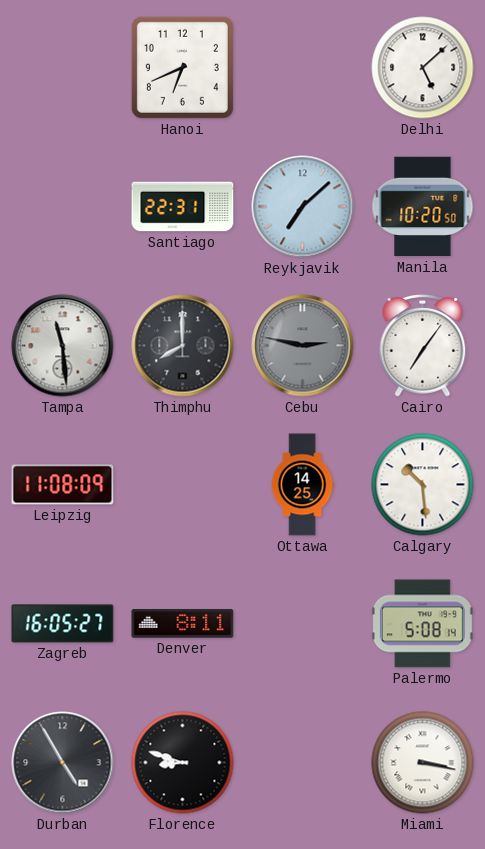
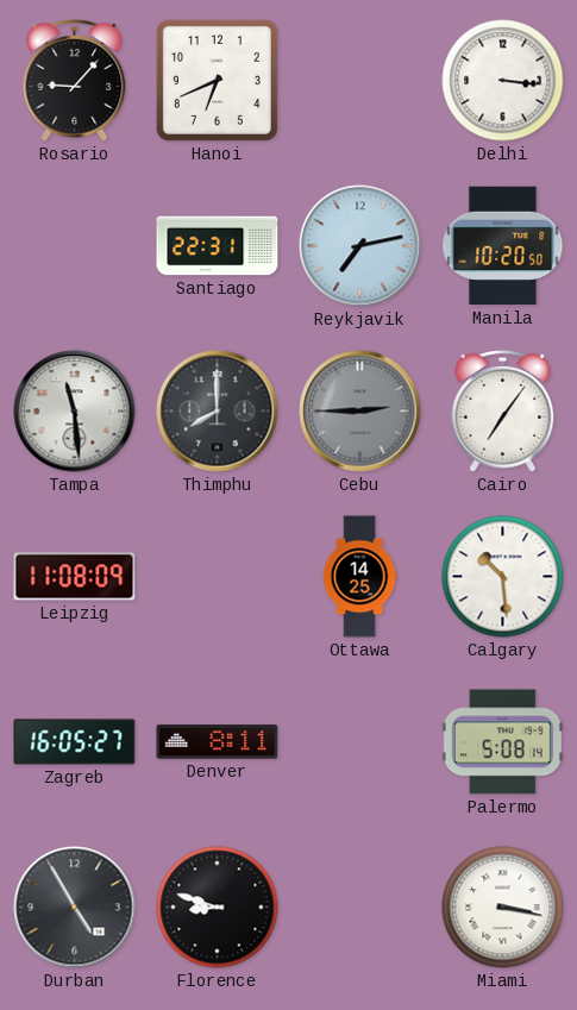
Rosario: none -> 9:07
Delhi: 5:08 -> 3:16
Reykjavik: 7:08 -> 7:13
Cebu: 2:47 -> 2:45
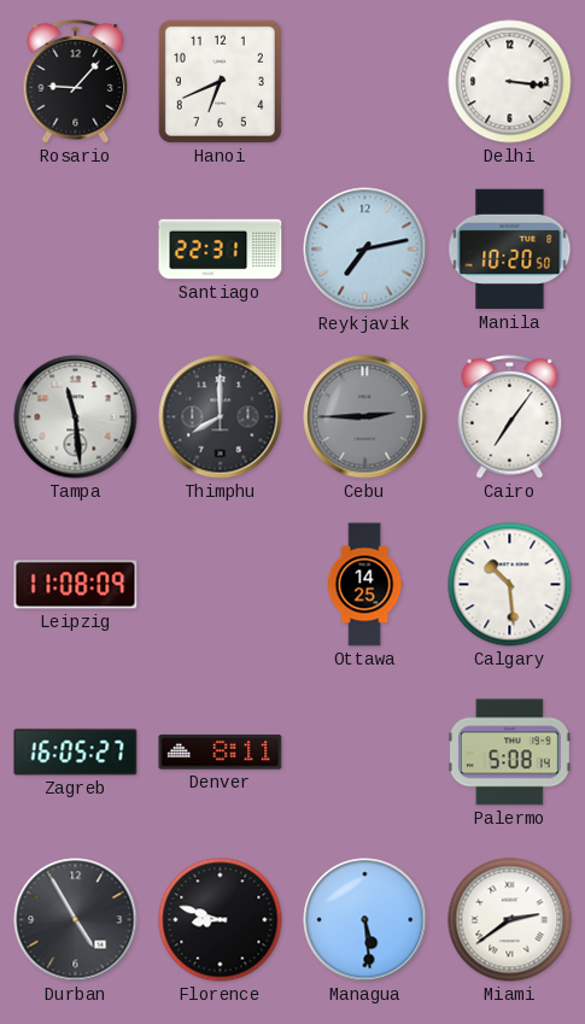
Managua: none -> 5:29
Miami: 3:17 -> 2:39
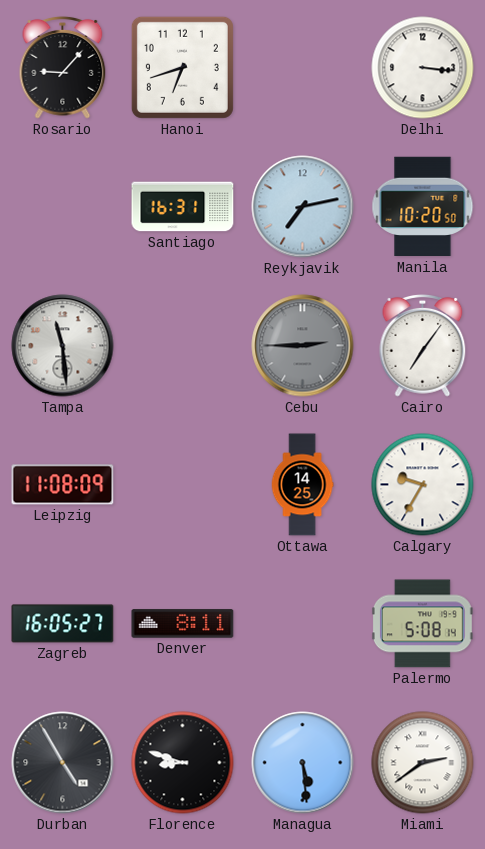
Hanoi: 6:41 -> 6:42
Santiago: 22:31 -> 16:31
Thimphu: 8:00 -> none
Calgary: 10:29 -> 9:35
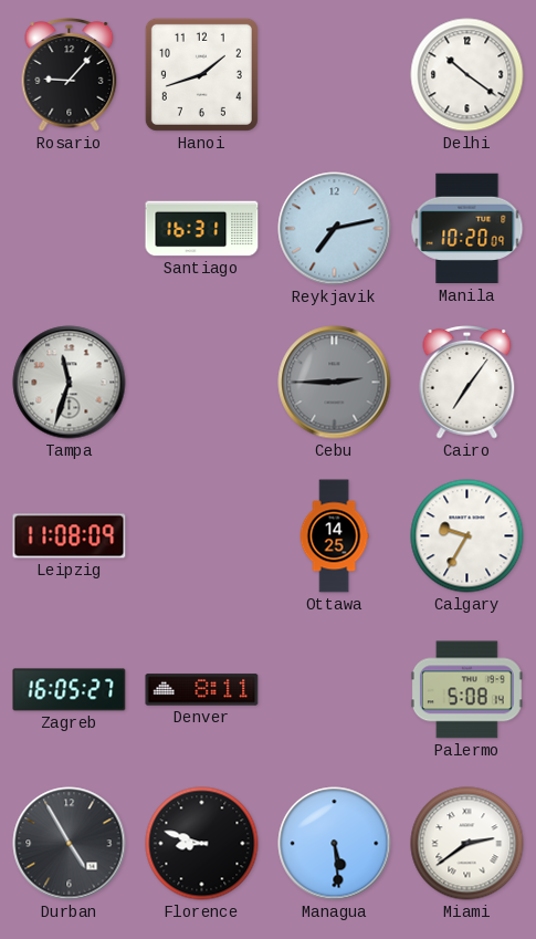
Hanoi: 6:42 -> 1:42
Delhi: 3:16 -> 10:21
Manila: 10:20:50 -> 10:20:09
Tampa: 11:29 -> 11:33
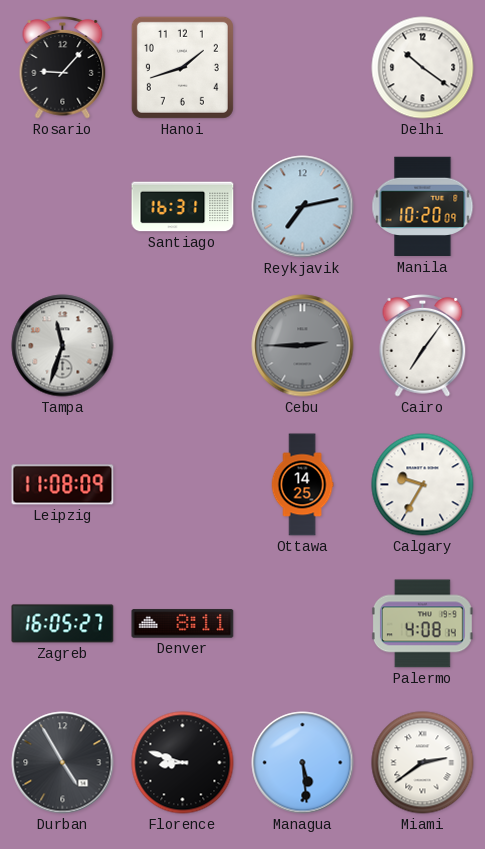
Palermo: 5:08 -> 4:08
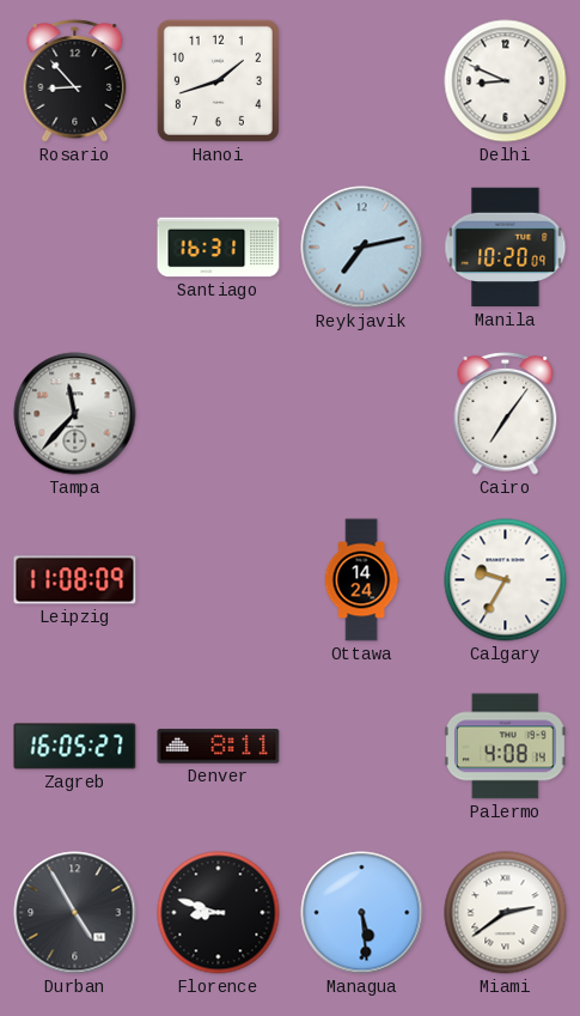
Rosario: 9:07 -> 8:53
Delhi: 10:21 -> 8:49
Tampa: 11:33 -> 11:37
Cebu: 2:45 -> none
Ottawa: 14:25 -> 14:24
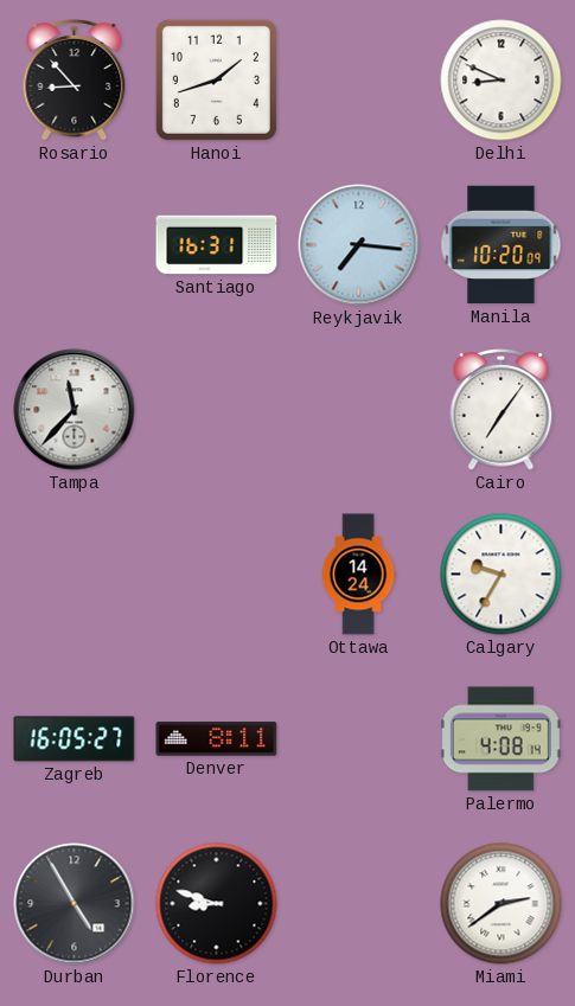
Reykjavik: 7:13 -> 7:16
Leipzig: 11:08 -> none
Managua: 5:29 -> none
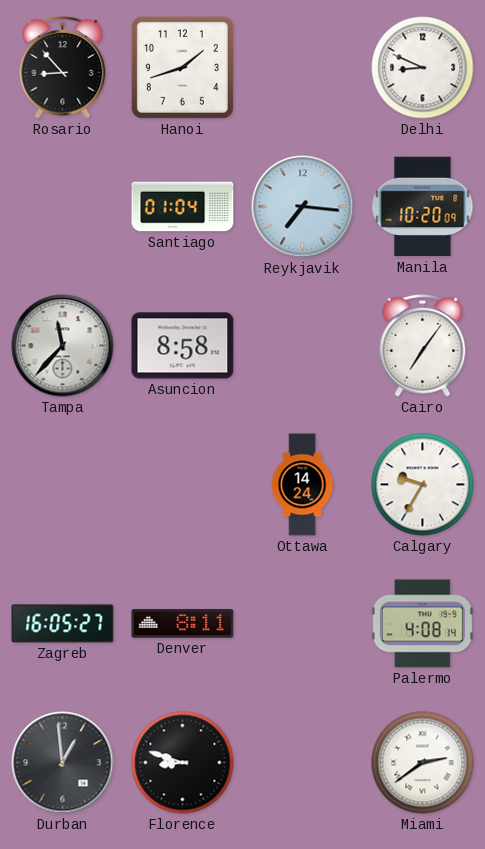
Santiago: 16:31 -> 01:04
Asuncion: none -> 8:58
Durban: 4:55 -> 12:59
